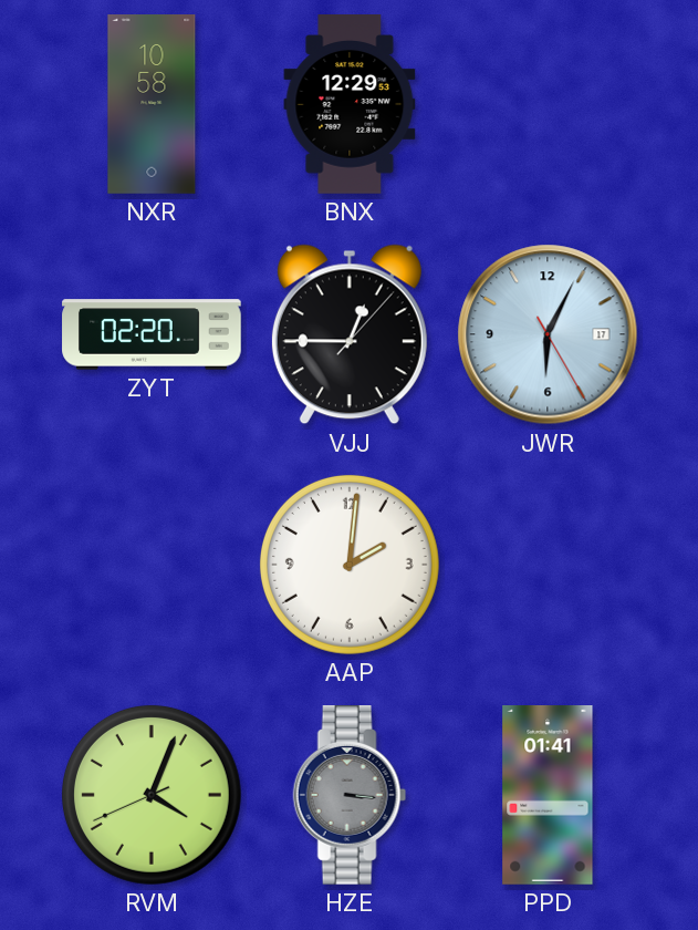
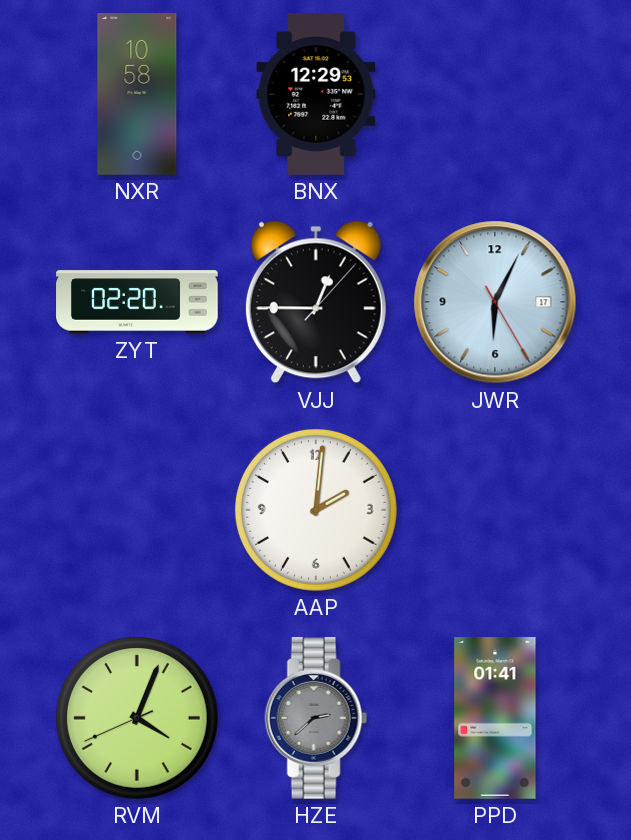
HZE: 3:16 -> 2:38
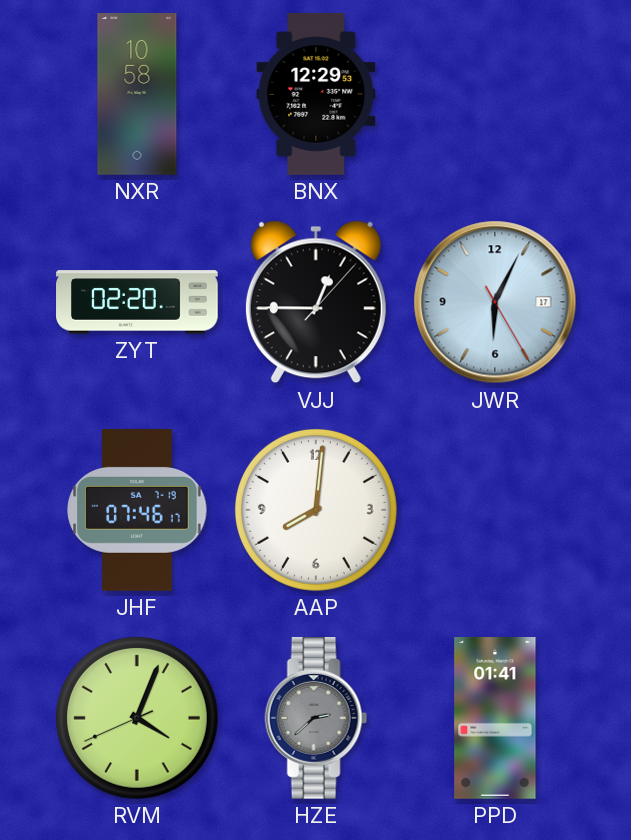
JHF: none -> 07:46
AAP: 2:01 -> 8:01
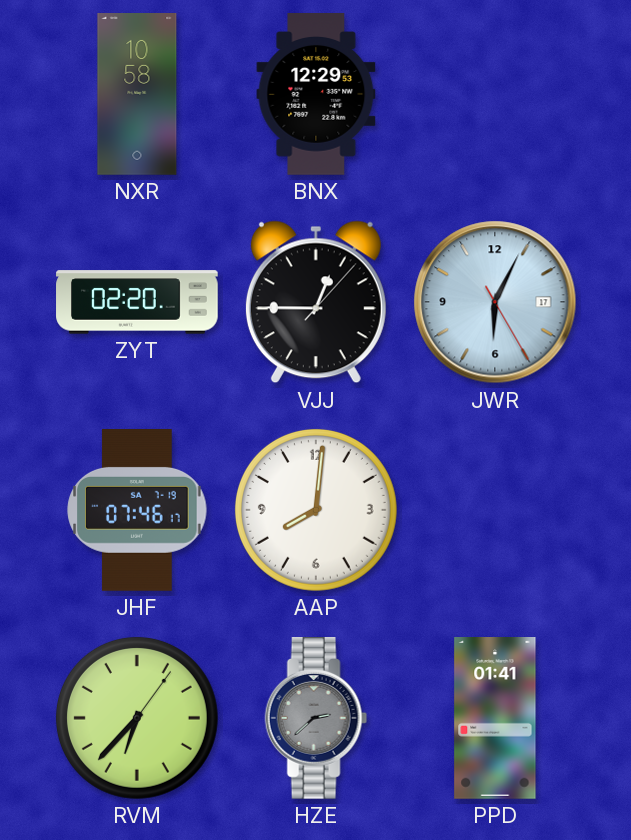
RVM: 4:03 -> 6:37
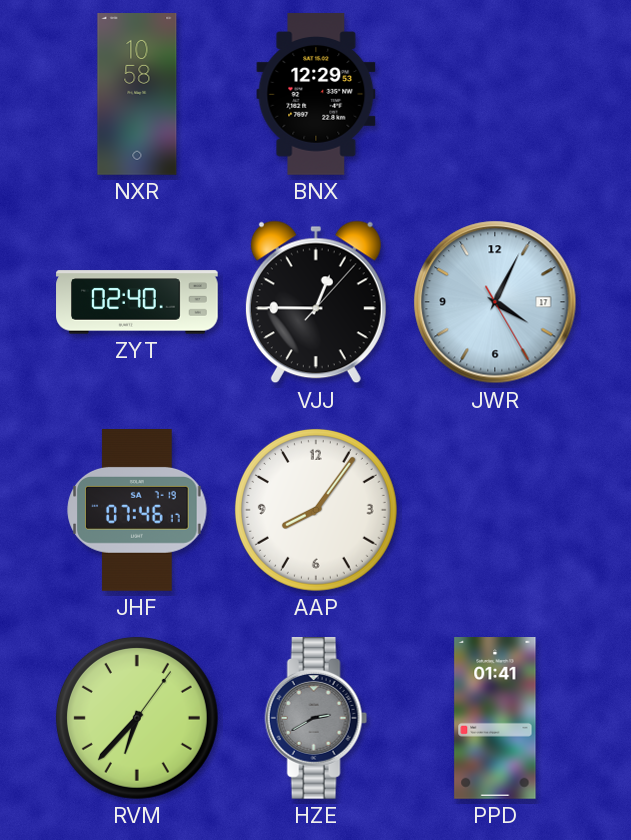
ZYT: 02:20 -> 02:40
JWR: 6:04 -> 4:04
AAP: 8:01 -> 8:06
HZE: 2:38 -> 2:40
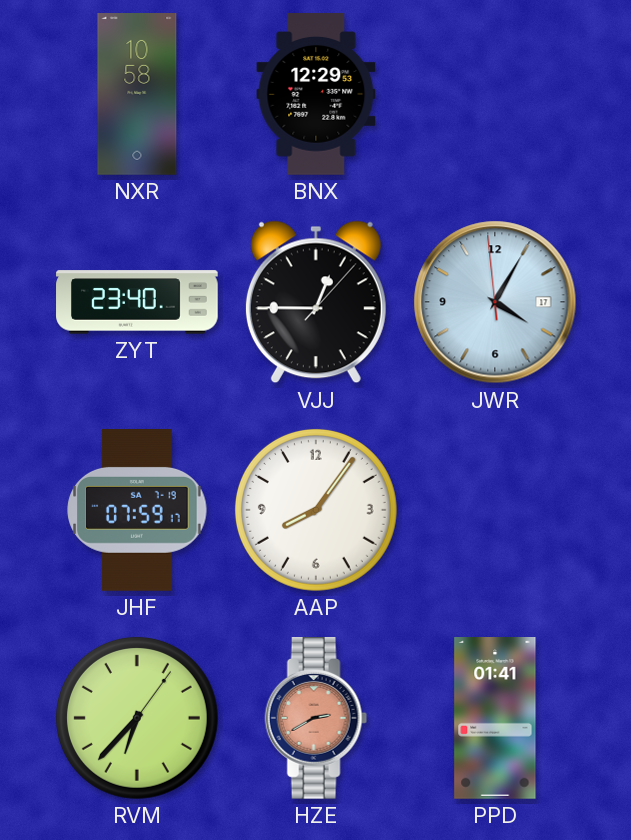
ZYT: 02:40 -> 23:40
JWR: 4:04:25 -> 4:04:59
JHF: 07:46 -> 07:59
HZE dial: grey -> salmon
